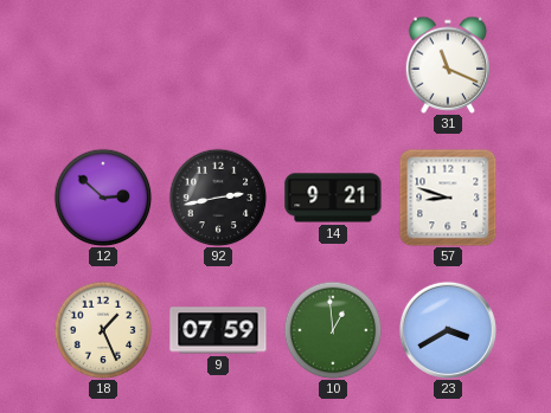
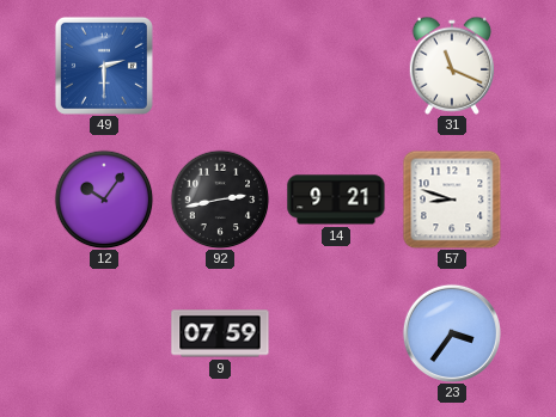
49: none -> 2:30
12: 2:52 -> 10:06
18: 1:26 -> none
10: 12:59 -> none
23: 3:40 -> 3:36
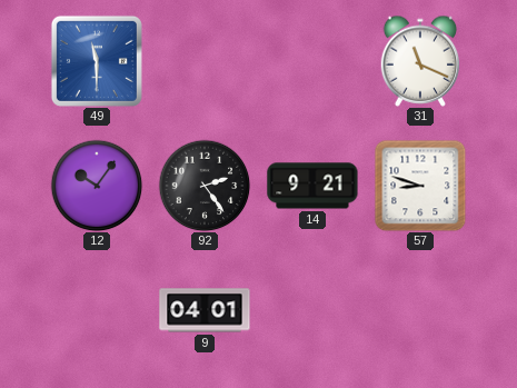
49: 2:30 -> 11:30
92: 2:43 -> 2:24
9: 07:59 -> 04:01
23: 3:36 -> none
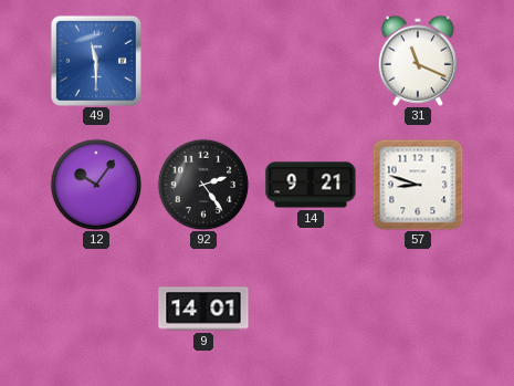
9: 04:01 -> 14:01
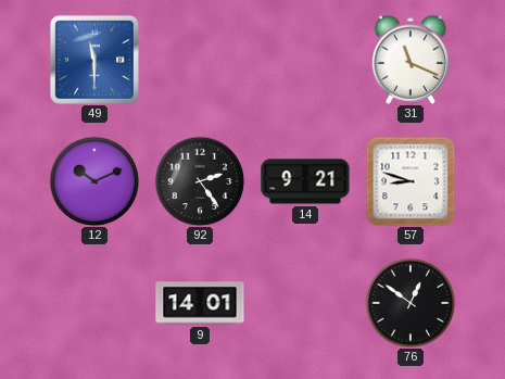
12: 10:06 -> 10:11
76: none -> 12:51
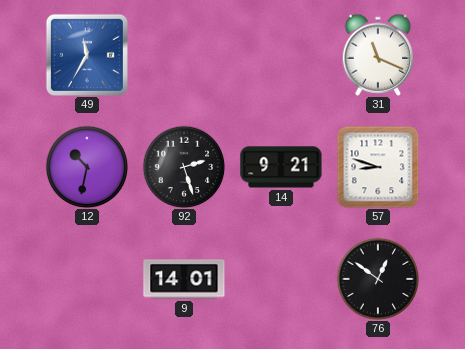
49: 11:30 -> 11:35
12: 10:11 -> 10:32
92: 2:24 -> 2:27
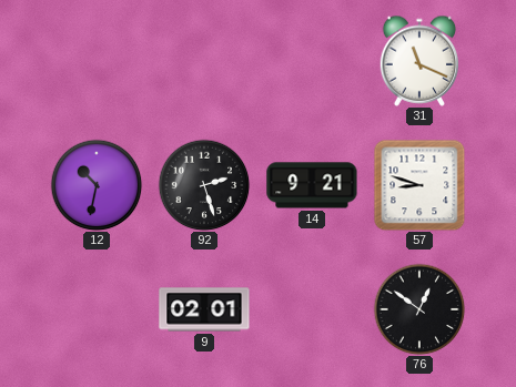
49: 11:35 -> none
9: 14:01 -> 02:01
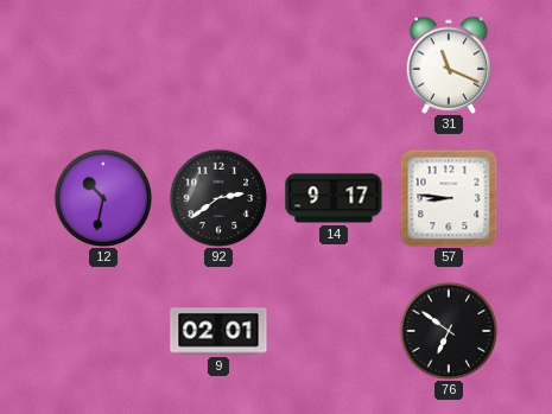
92: 2:27 -> 2:39
14: 9:21 -> 9:17
57: 8:48 -> 8:46
76: 12:51 -> 6:51
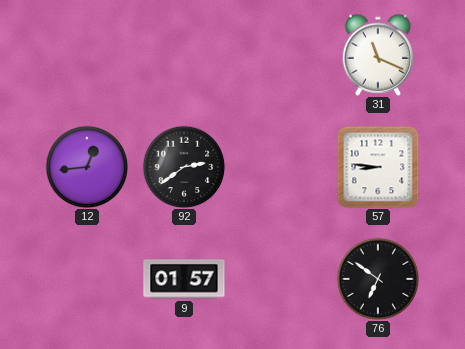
12: 10:32 -> 12:44
14: 9:17 -> none
9: 02:01 -> 01:57
